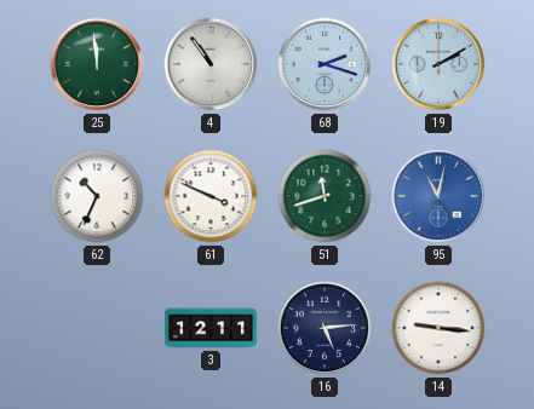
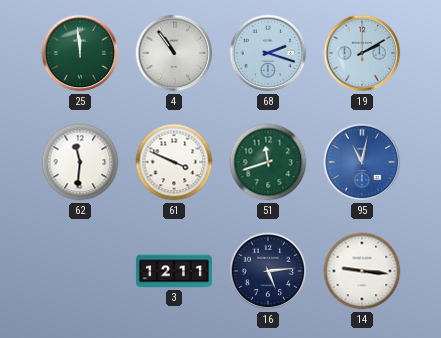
62: 10:34 -> 11:31
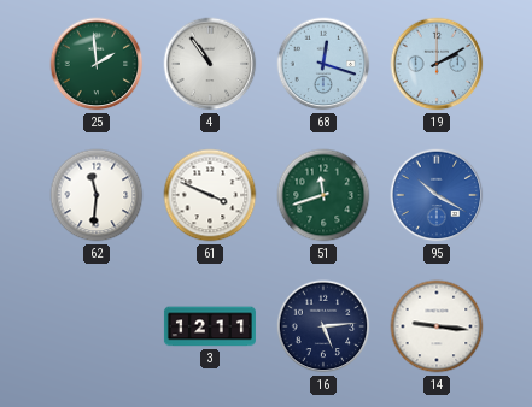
25: 11:59 -> 1:59
68: 2:18 -> 12:18
95: 11:02 -> 10:20
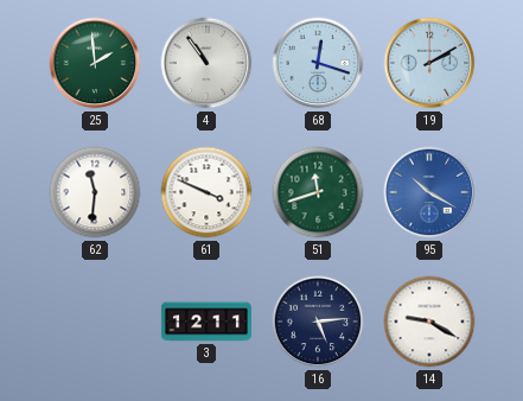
14: 9:16 -> 9:20
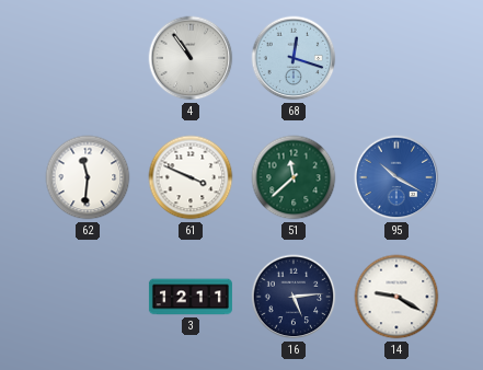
25: 1:59 -> none
19: 2:10 -> none
51: 11:42 -> 11:38
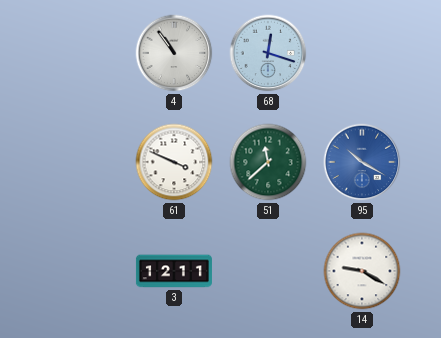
62: 11:31 -> none
16: 5:14 -> none
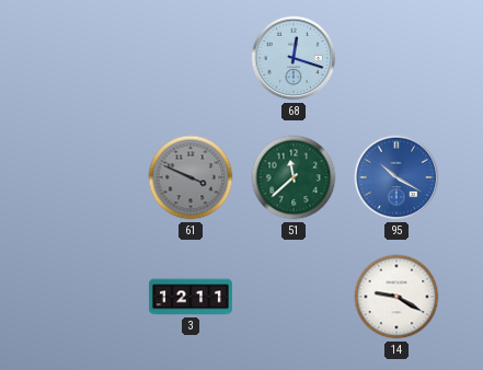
4: 10:54 -> none
61 dial: white -> grey
